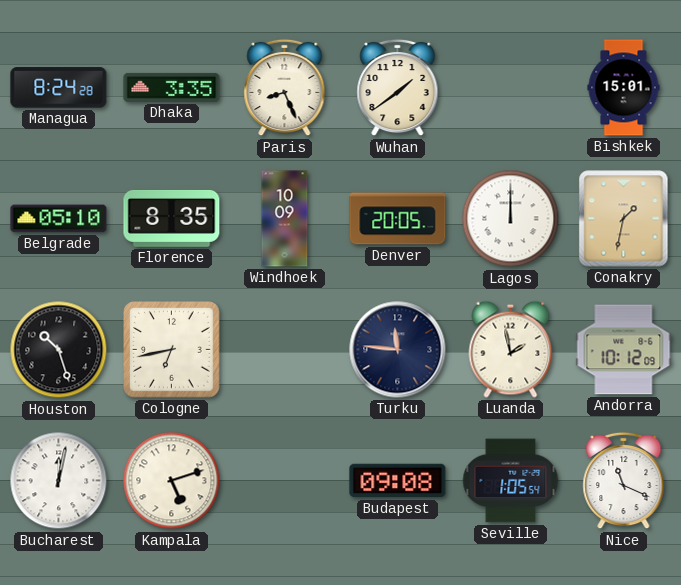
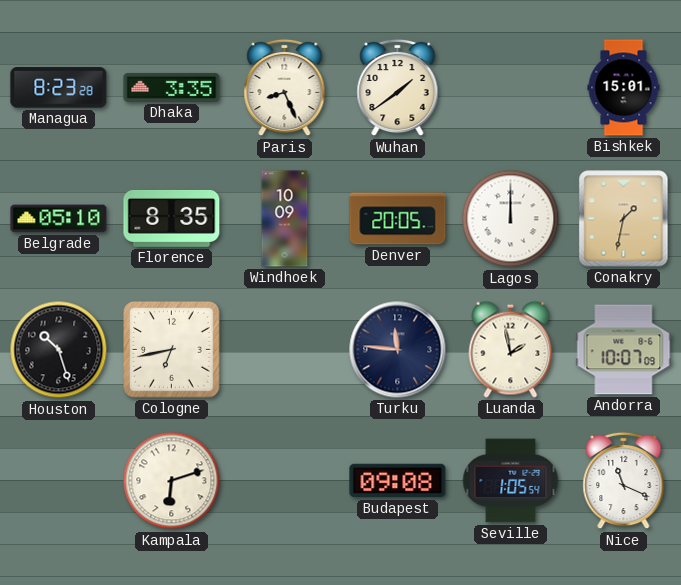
Managua: 8:24 -> 8:23
Andorra: 10:12 -> 10:07
Bucharest: 12:02 -> none
Kampala: 5:12 -> 6:12
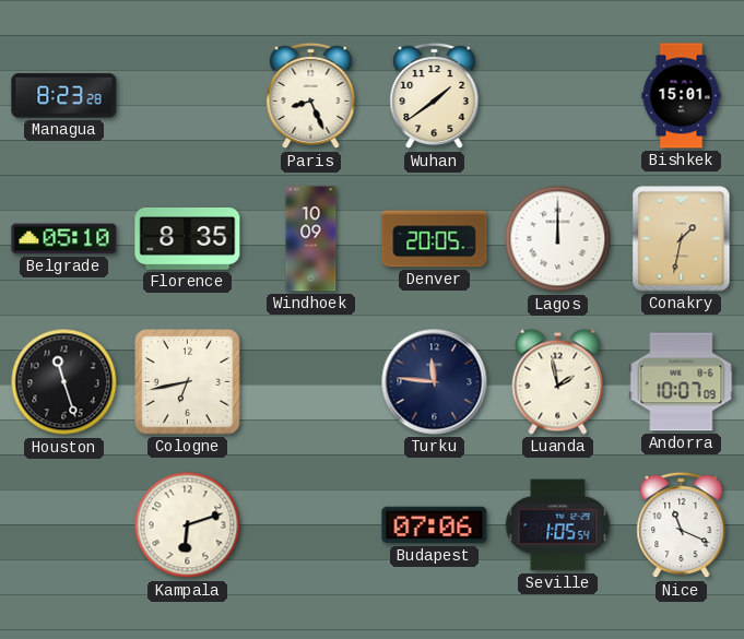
Dhaka: 3:35 -> none
Houston: 10:27 -> 11:27
Budapest: 09:08 -> 07:06
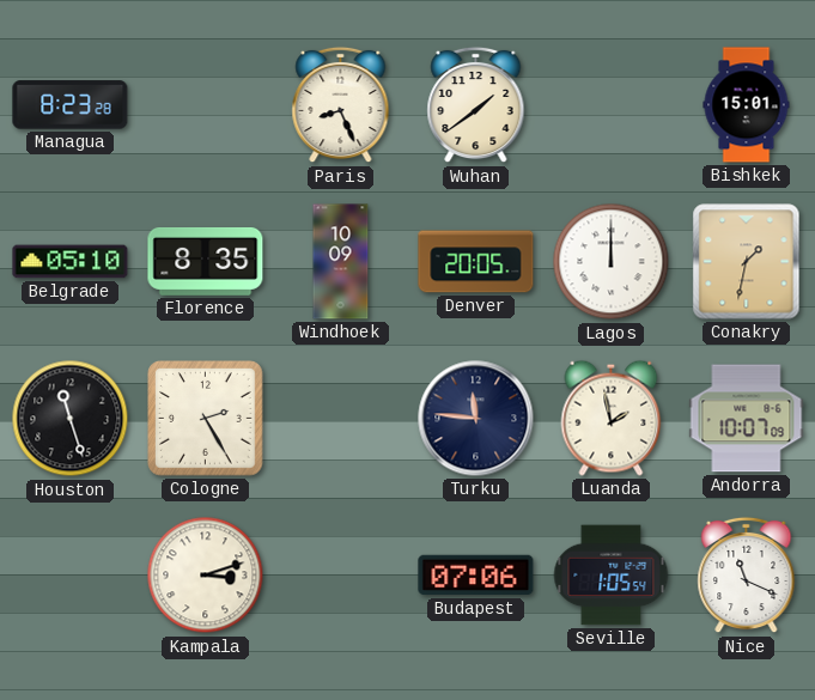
Cologne: 6:43 -> 2:25
Kampala: 6:12 -> 3:12
